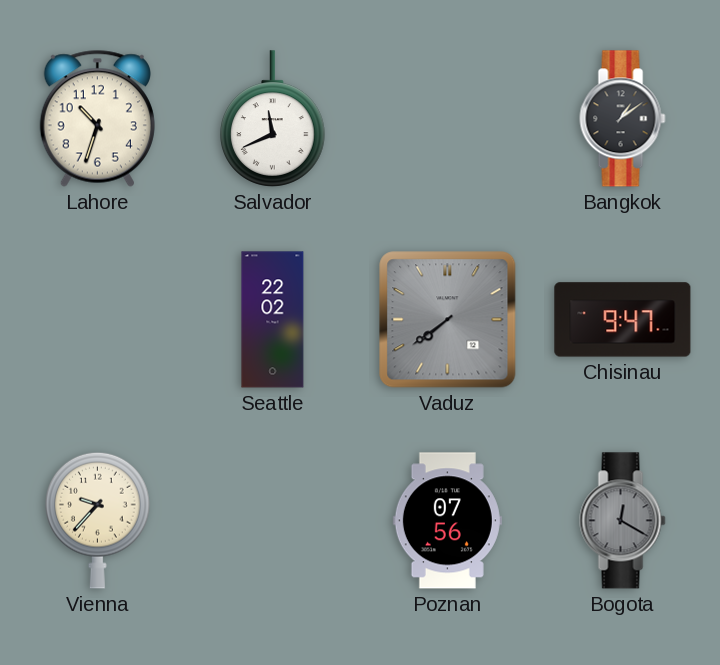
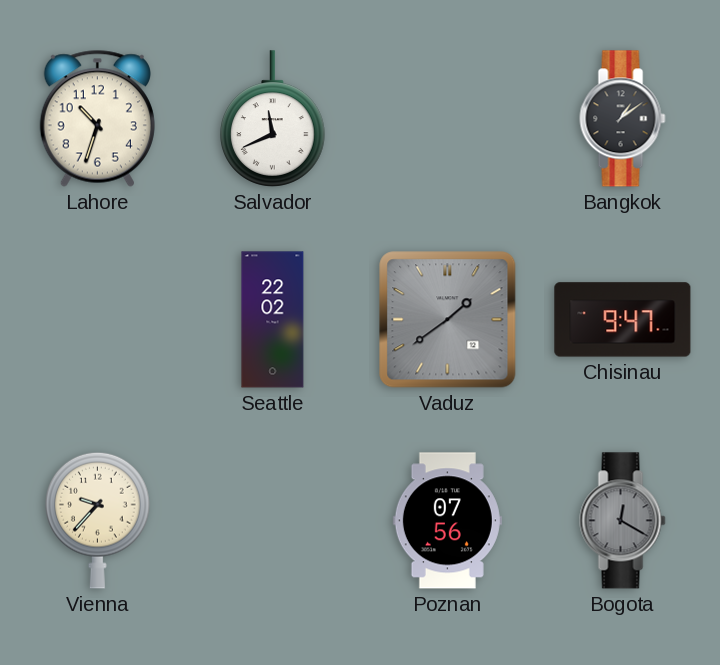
Vaduz: 7:39 -> 1:39
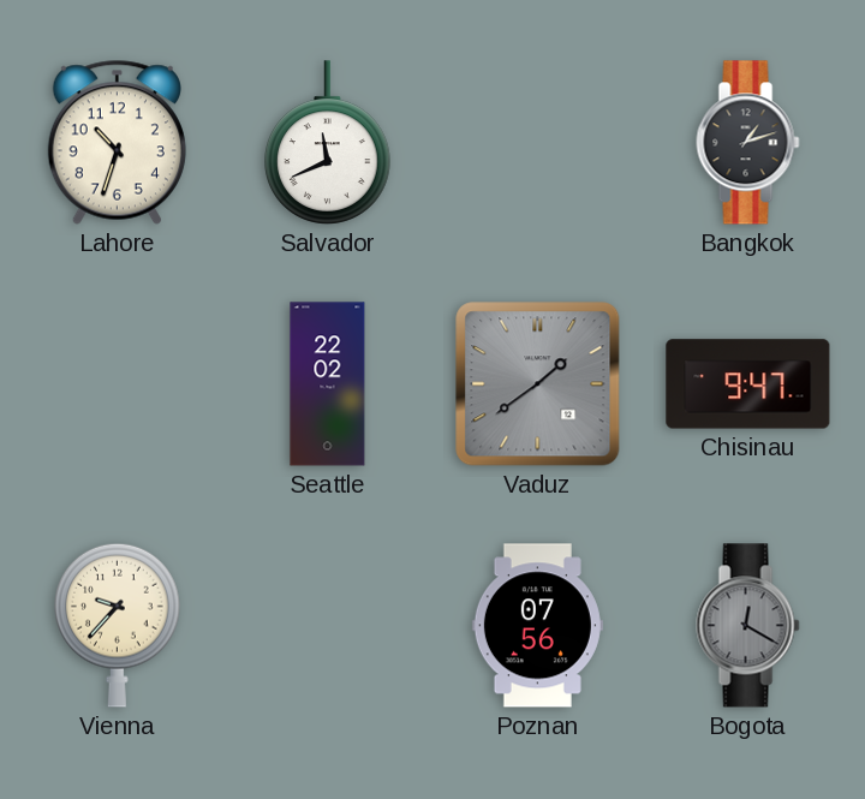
Bangkok: 1:09 -> 1:12
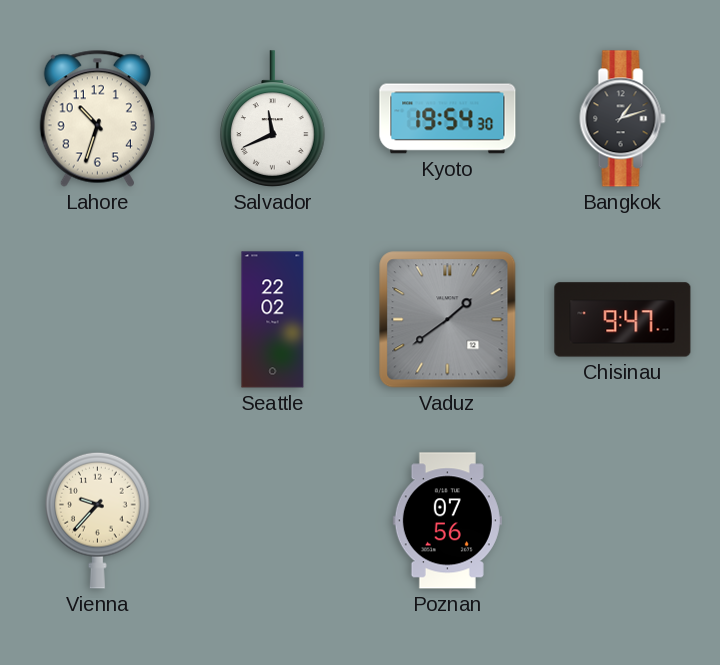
Kyoto: none -> 19:54
Bogota: 12:20 -> none
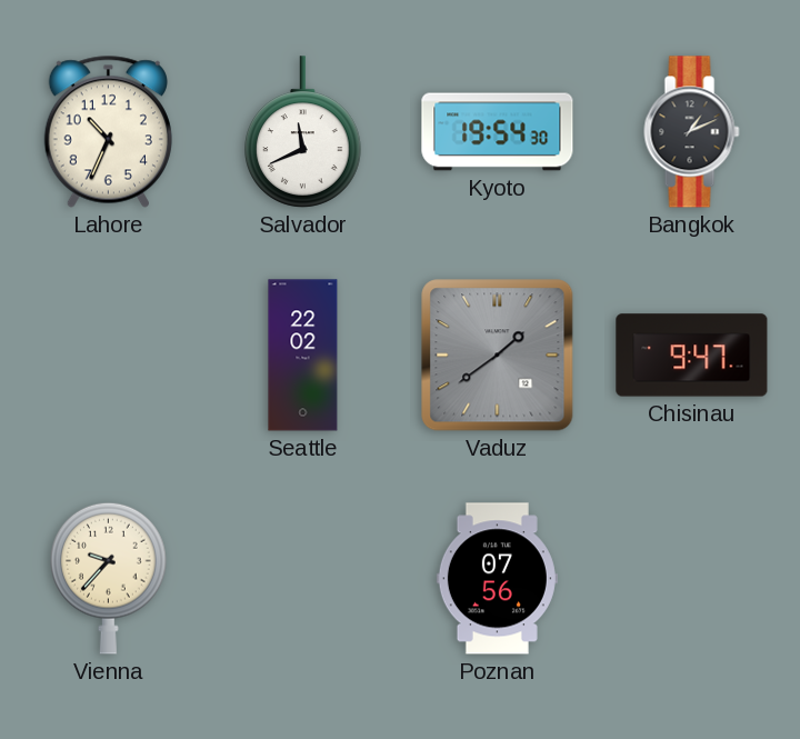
Lahore: 10:33 -> 10:34
Bangkok: 1:12 -> 1:11
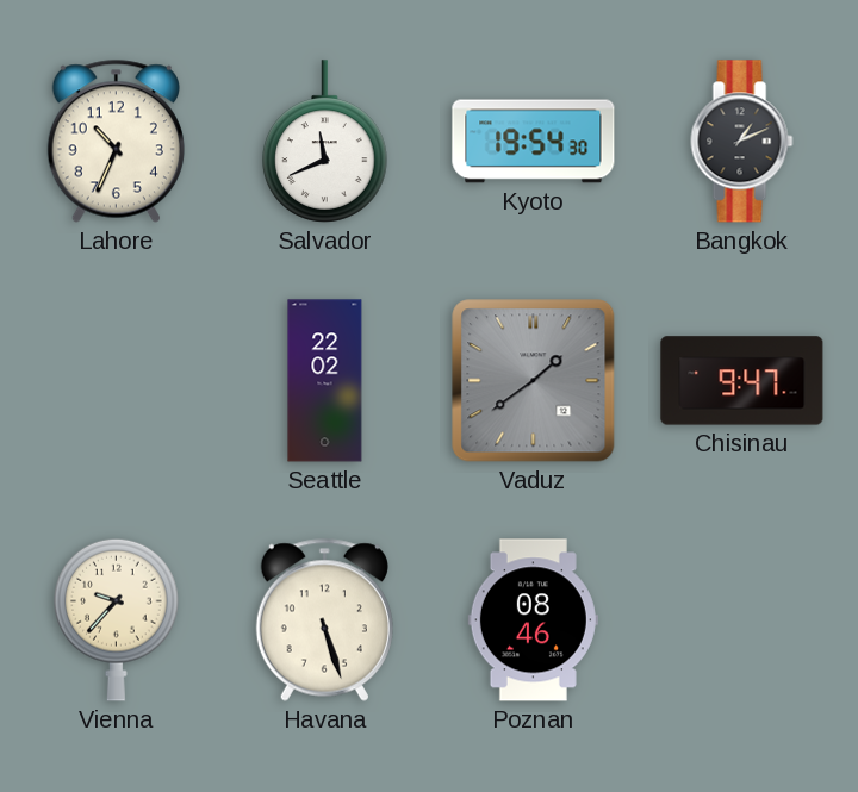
Havana: none -> 5:27
Poznan: 07:56 -> 08:46
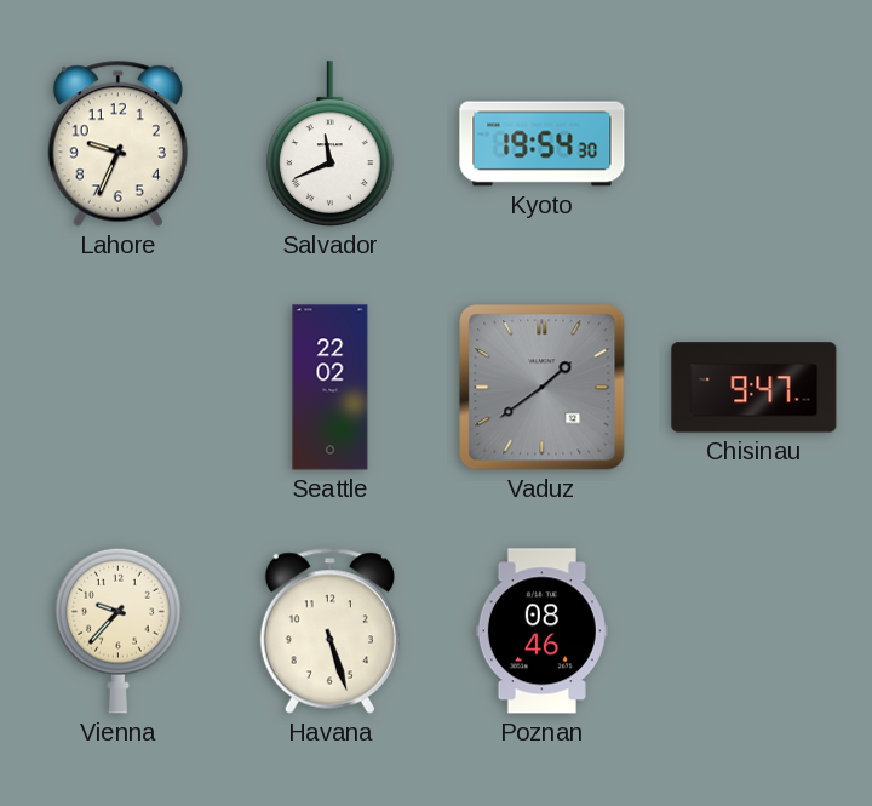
Lahore: 10:34 -> 9:34
Bangkok: 1:11 -> none
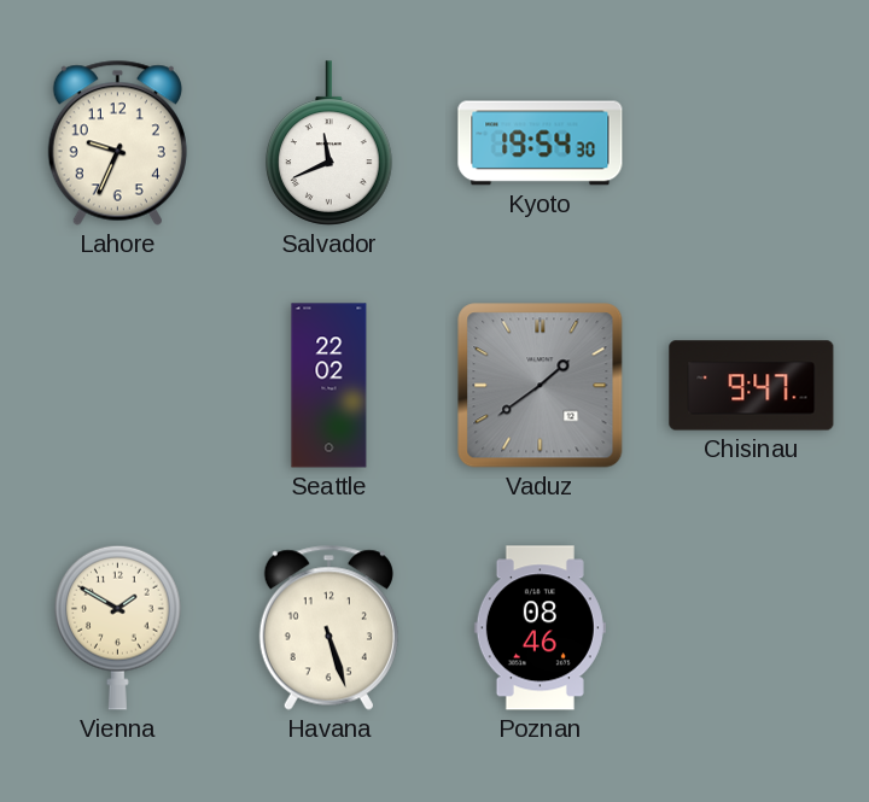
Vienna: 9:37 -> 1:50
